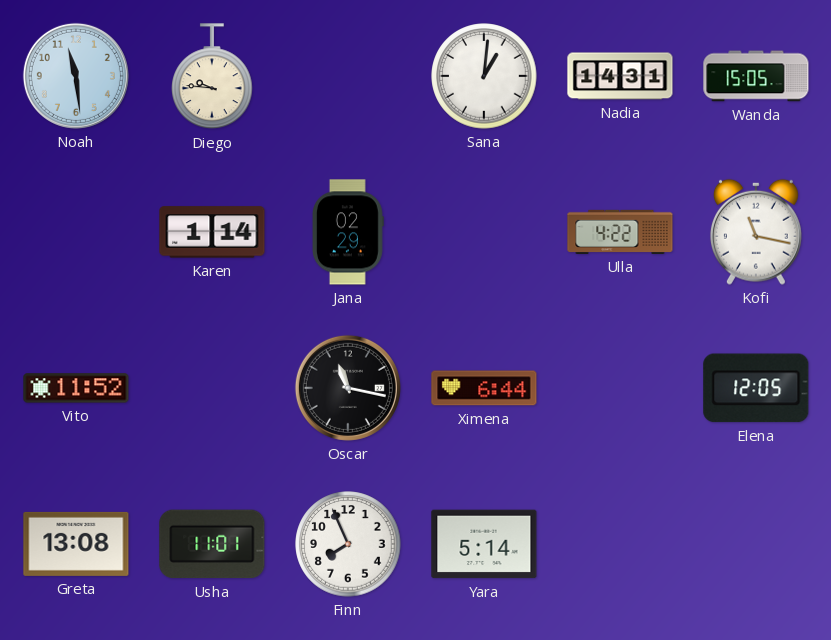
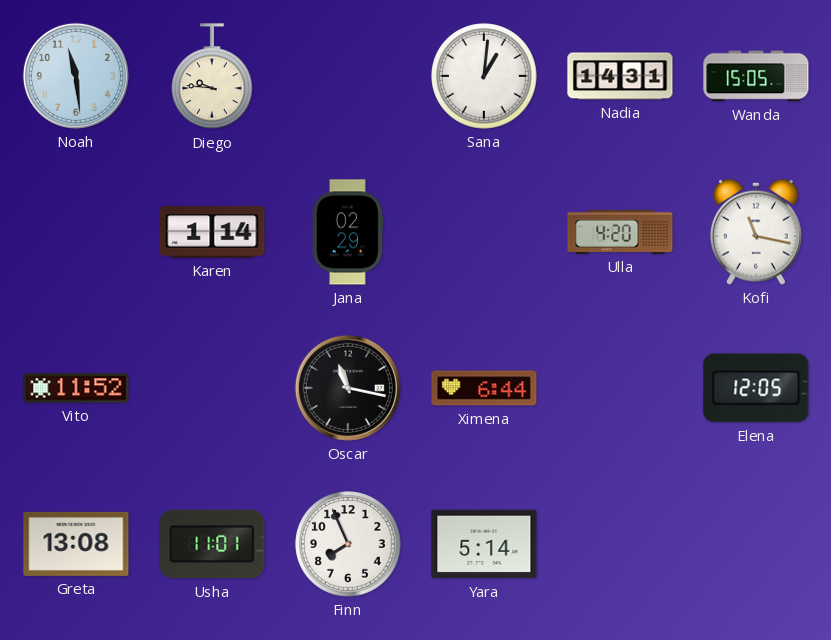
Ulla: 4:22 -> 4:20
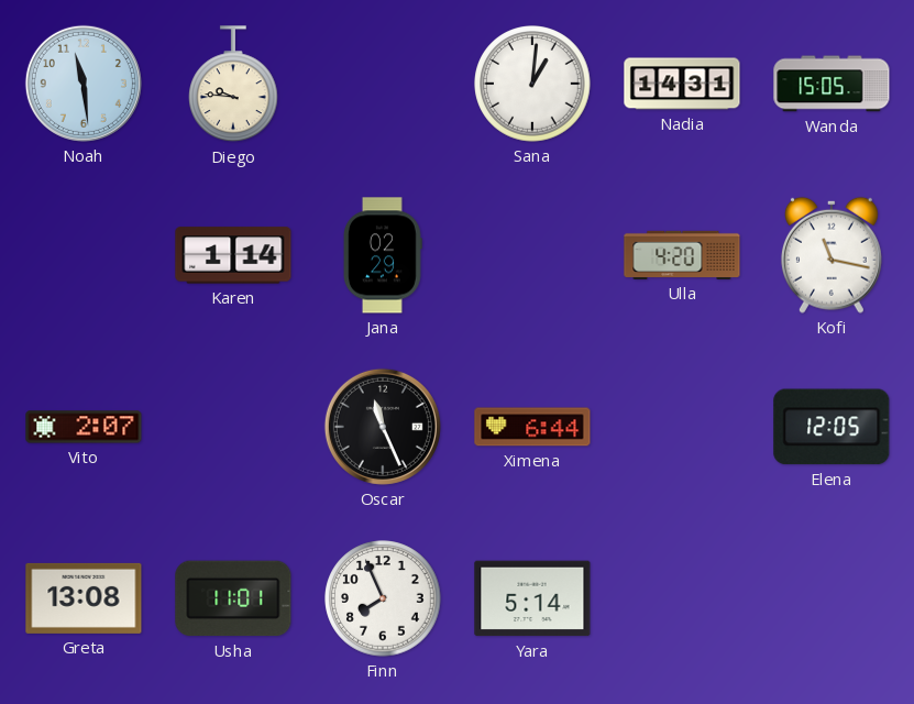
Vito: 11:52 -> 2:07
Oscar: 11:17 -> 11:26
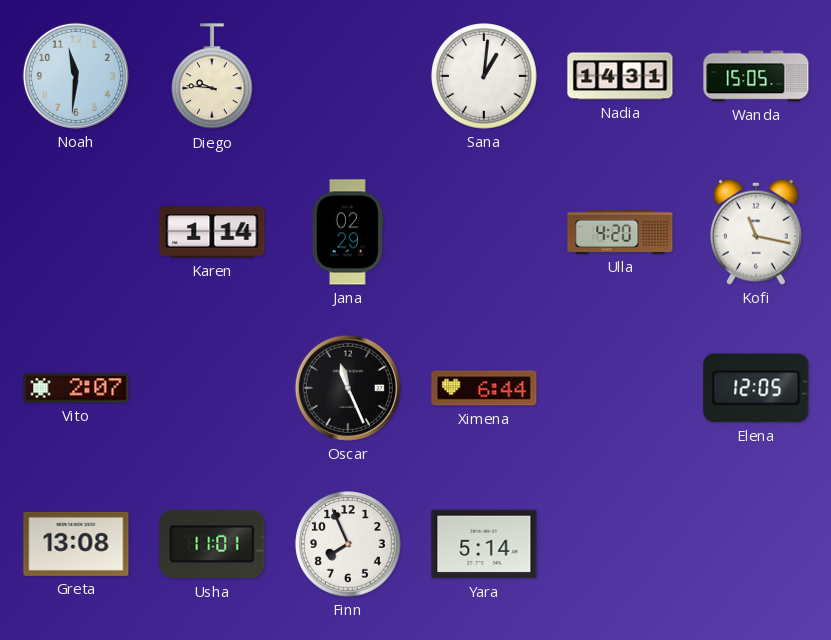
Noah: 11:29 -> 11:31
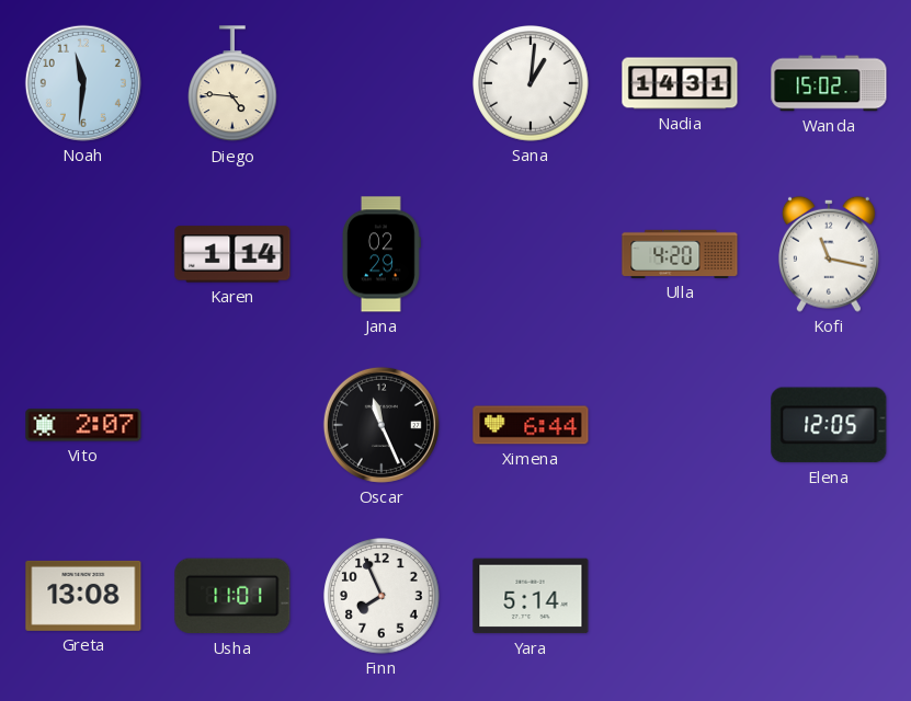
Diego: 9:46 -> 4:46
Wanda: 15:05 -> 15:02
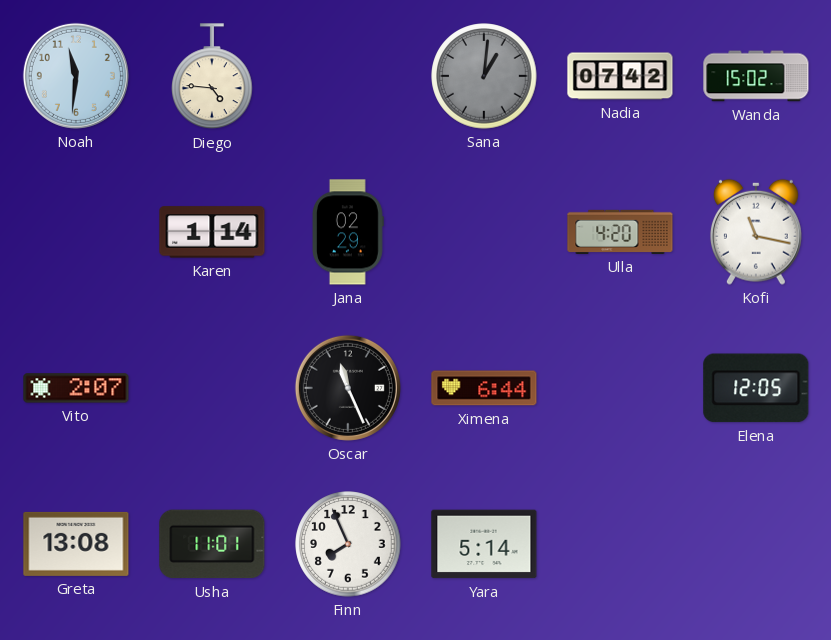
Sana dial: white -> grey
Nadia: 14:31 -> 07:42
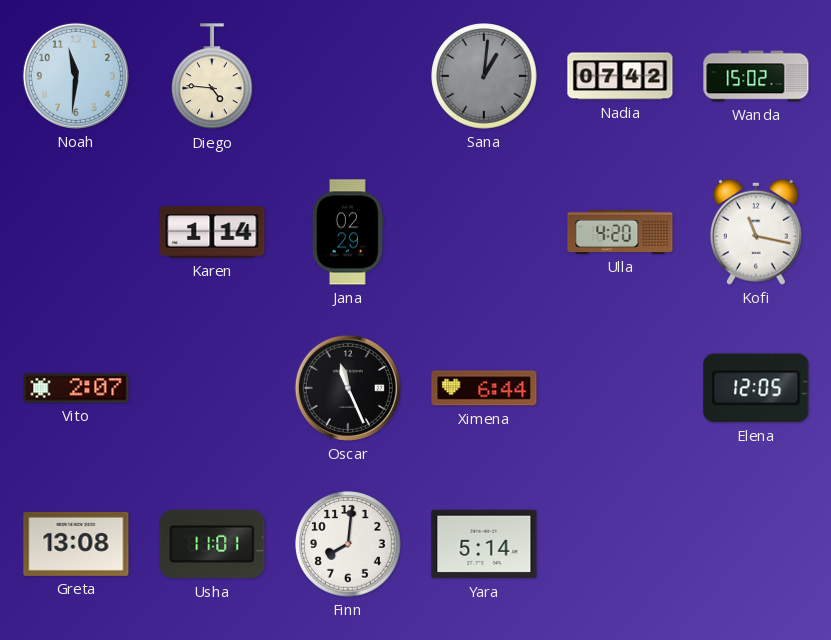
Finn: 7:56 -> 8:01
